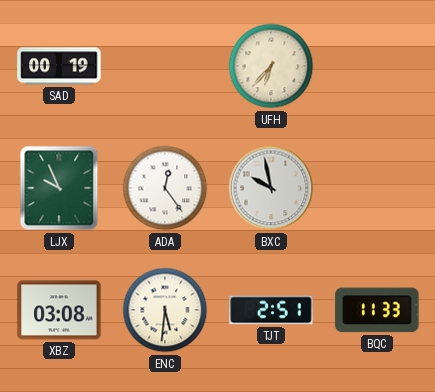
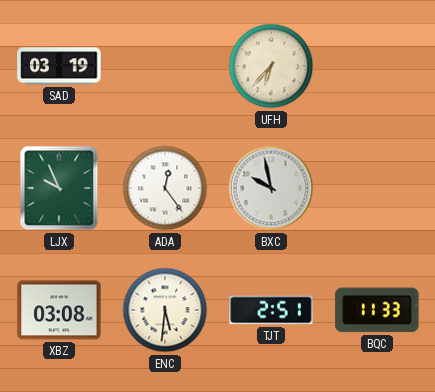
SAD: 00:19 -> 03:19
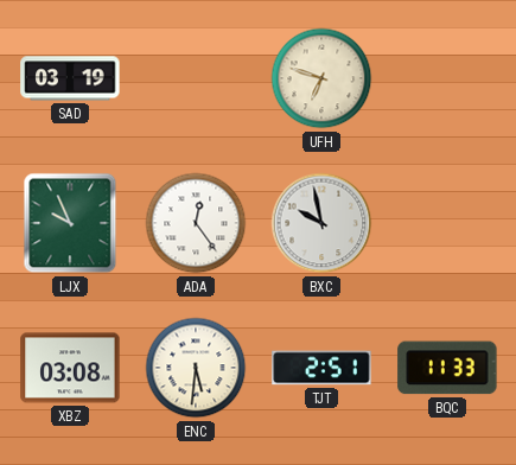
UFH: 6:37 -> 6:48
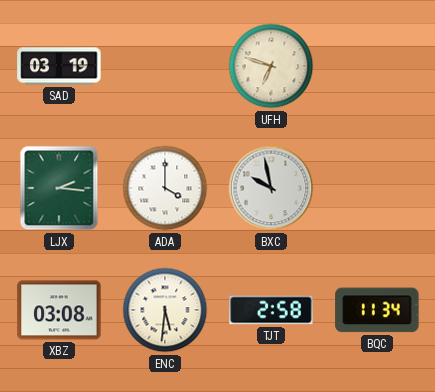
LJX: 9:56 -> 2:16
ADA: 12:24 -> 4:00
TJT: 2:51 -> 2:58
BQC: 11:33 -> 11:34
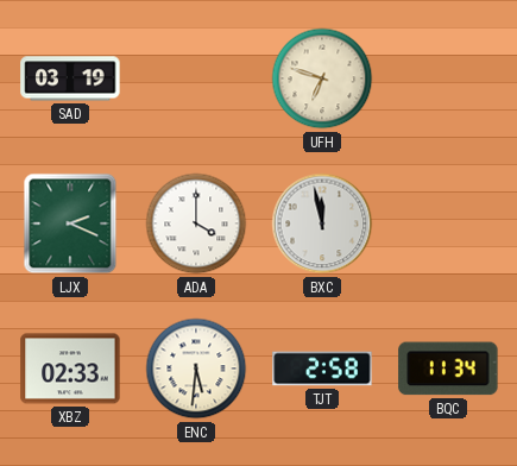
LJX: 2:16 -> 2:19
BXC: 9:58 -> 11:58
XBZ: 03:08 -> 02:33
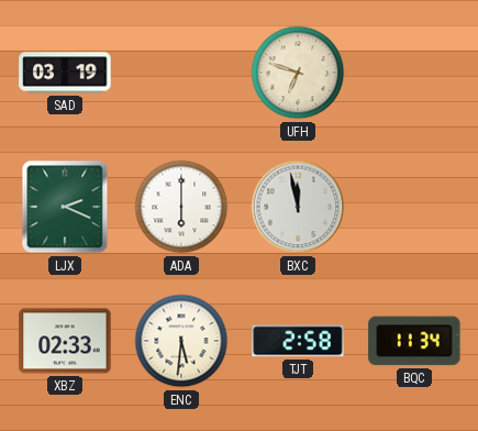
ADA: 4:00 -> 6:00
